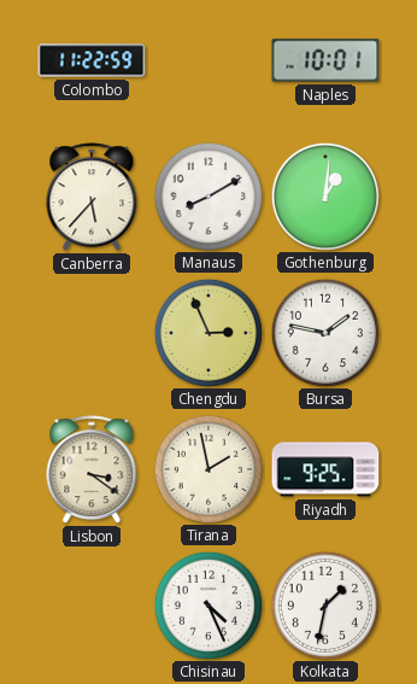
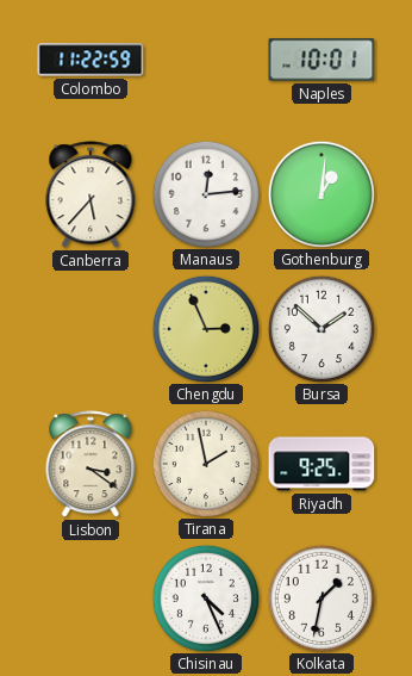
Manaus: 8:10 -> 12:14
Bursa: 1:47 -> 1:52
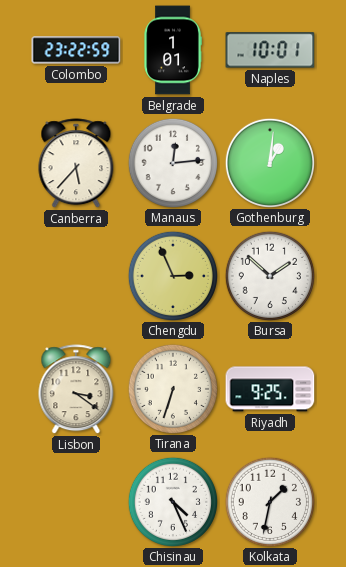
Colombo: 11:22 -> 23:22
Belgrade: none -> 1:01
Tirana: 1:58 -> 6:33
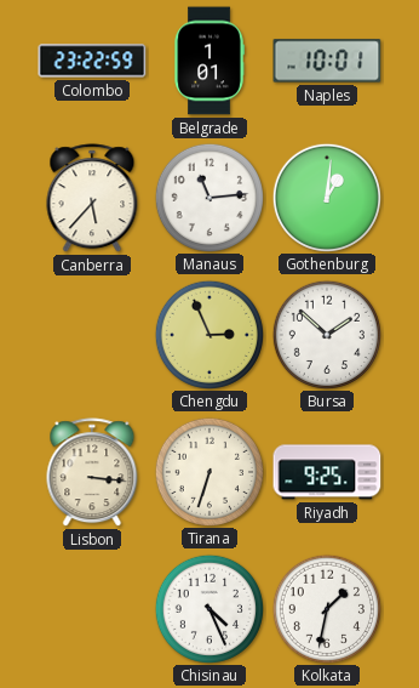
Manaus: 12:14 -> 11:14
Lisbon: 3:21 -> 3:16
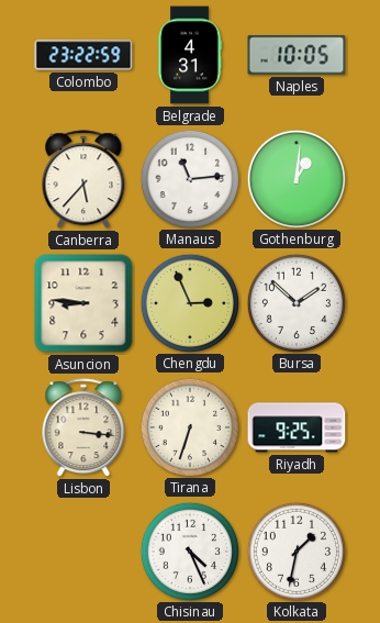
Belgrade: 1:01 -> 4:31
Naples: 10:01 -> 10:05
Asuncion: none -> 8:46
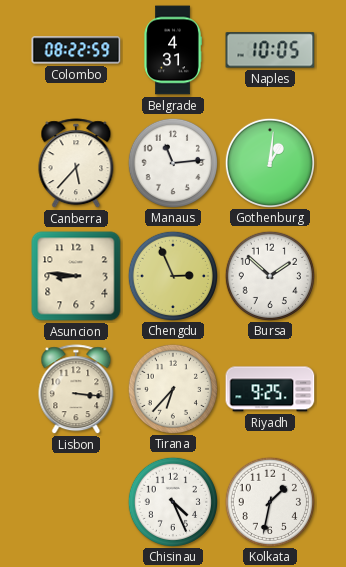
Colombo: 23:22 -> 08:22
Tirana: 6:33 -> 6:37
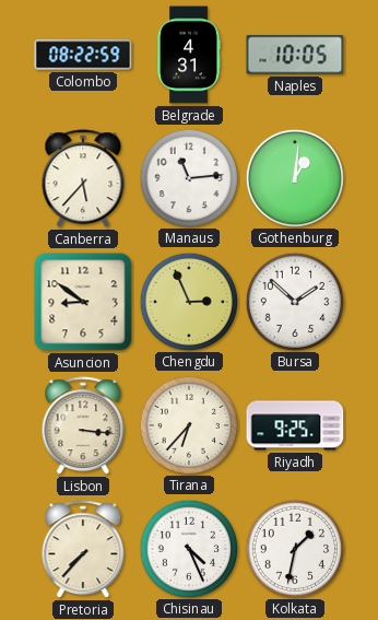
Asuncion: 8:46 -> 8:51
Pretoria: none -> 7:37
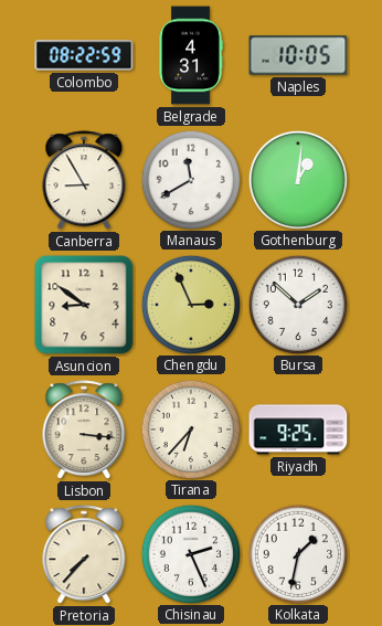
Canberra: 5:37 -> 8:55
Manaus: 11:14 -> 11:40
Chisinau: 4:26 -> 2:26
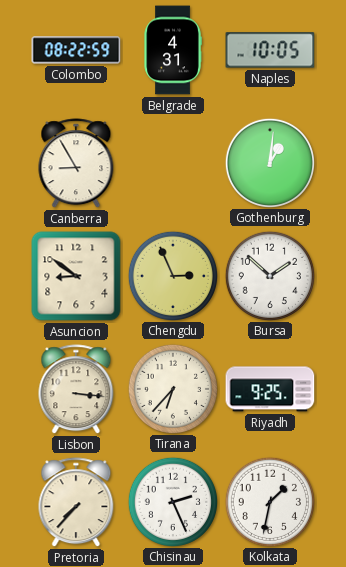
Manaus: 11:40 -> none
